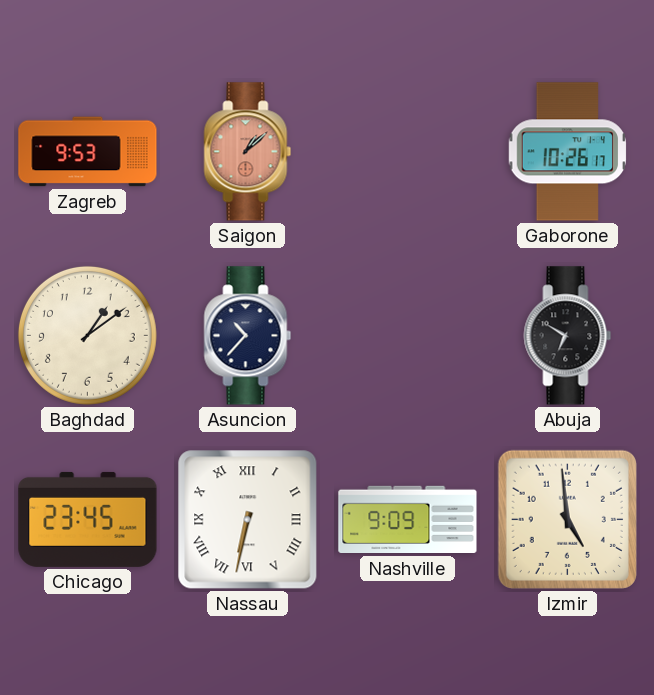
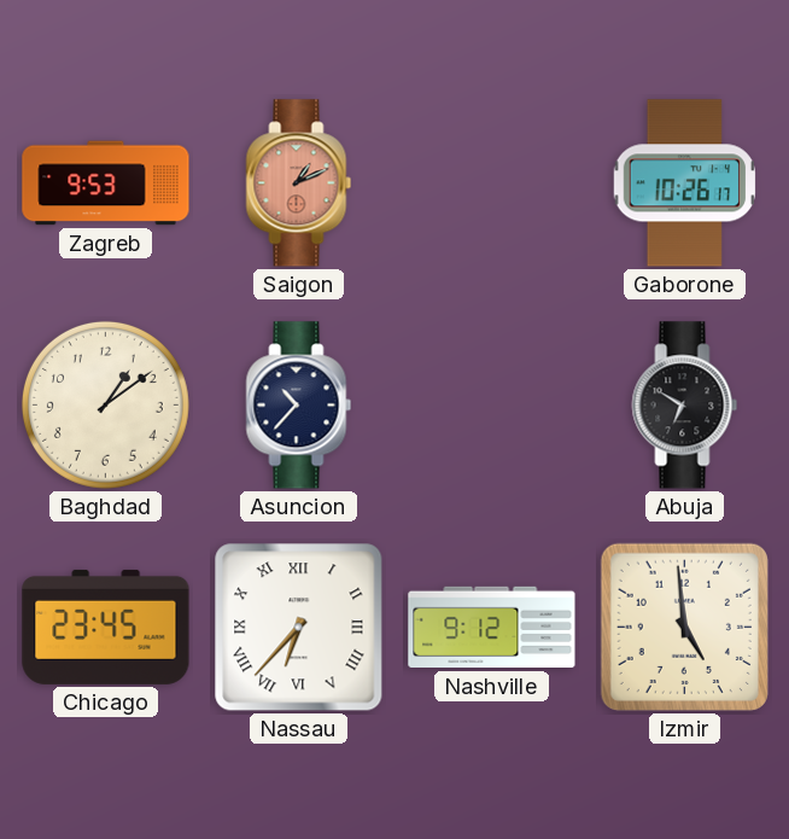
Saigon: 1:08 -> 1:11
Nassau: 6:32 -> 6:37
Nashville: 9:09 -> 9:12
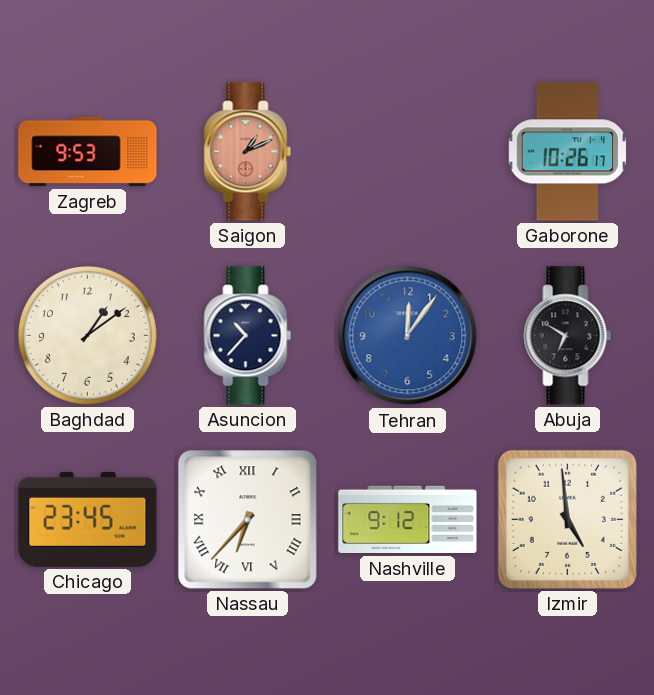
Tehran: none -> 12:06
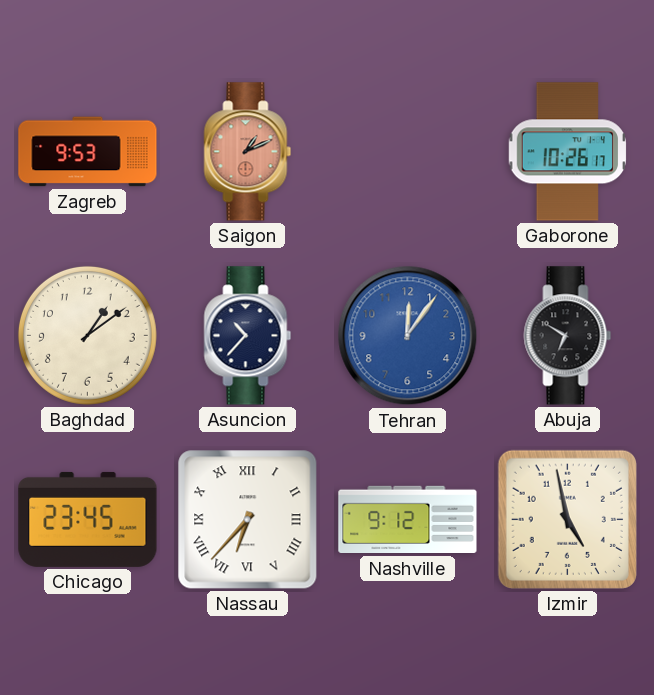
Izmir: 4:59 -> 4:58
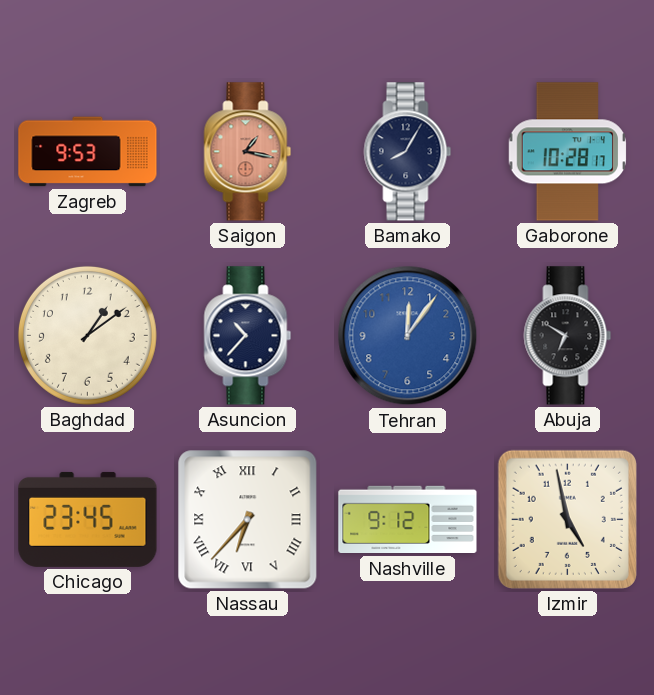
Saigon: 1:11 -> 1:17
Bamako: none -> 8:05
Gaborone: 10:26 -> 10:28
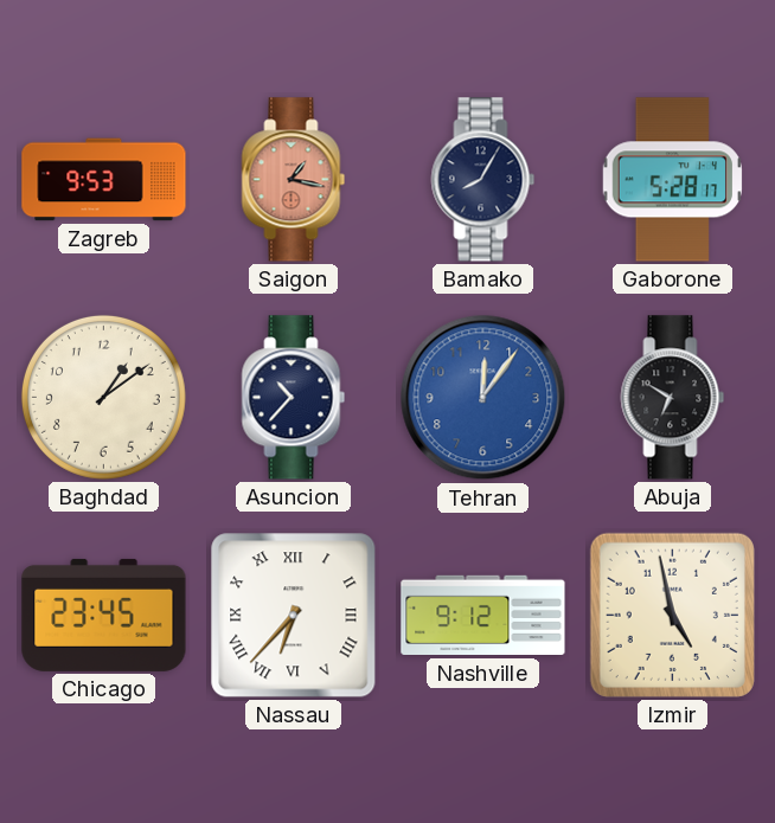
Gaborone: 10:28 -> 5:28
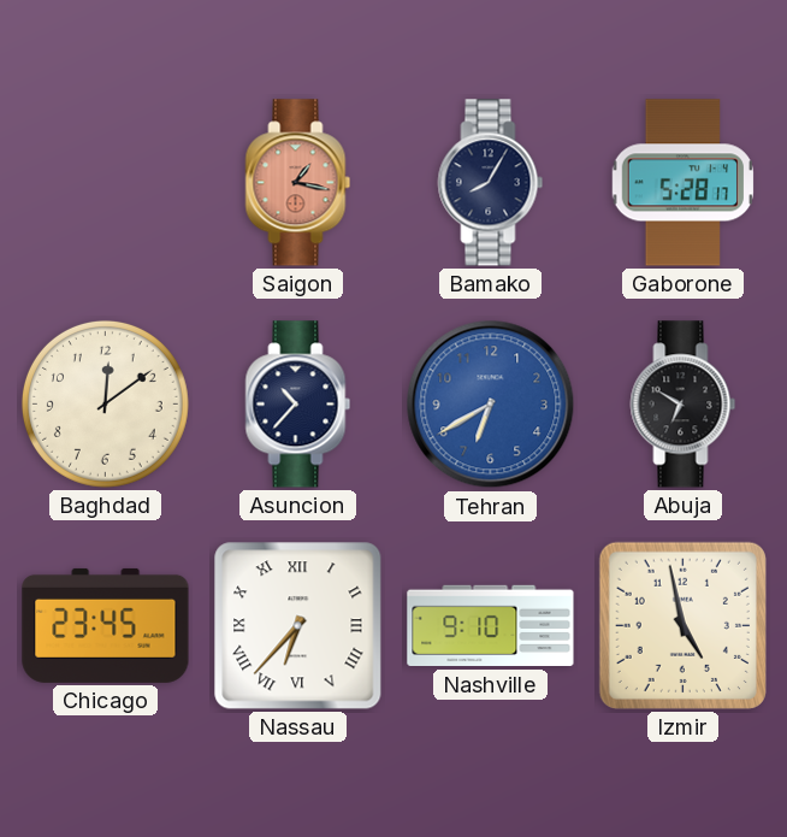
Zagreb: 9:53 -> none
Baghdad: 1:09 -> 12:09
Tehran: 12:06 -> 6:40
Nashville: 9:12 -> 9:10
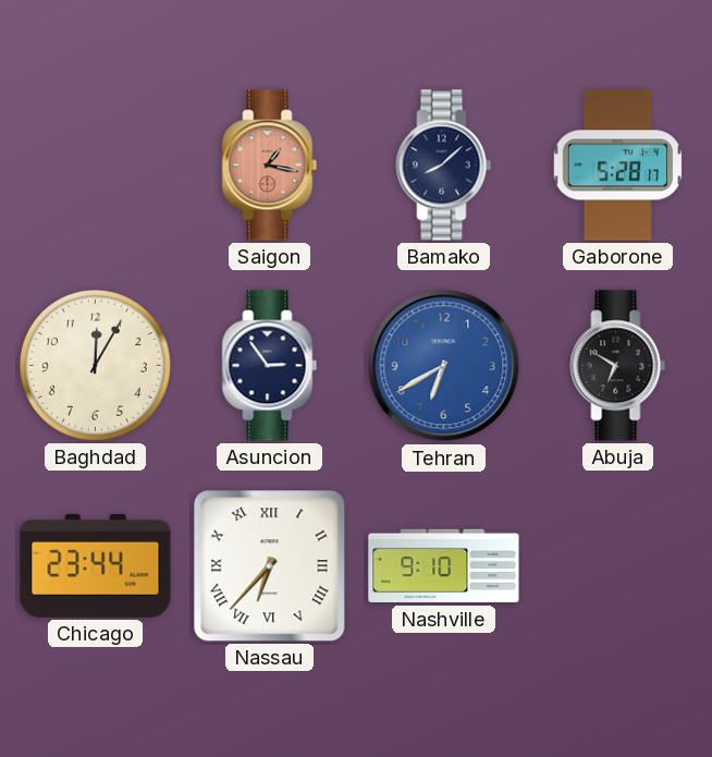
Bamako: 8:05 -> 8:08
Baghdad: 12:09 -> 12:05
Asuncion: 10:37 -> 2:54
Chicago: 23:45 -> 23:44
Izmir: 4:58 -> none
